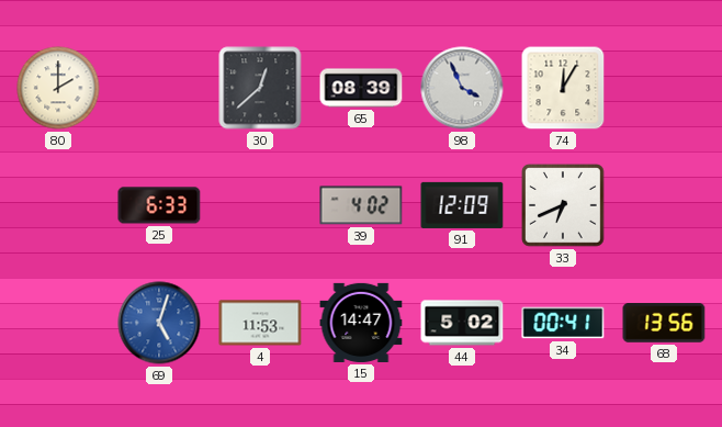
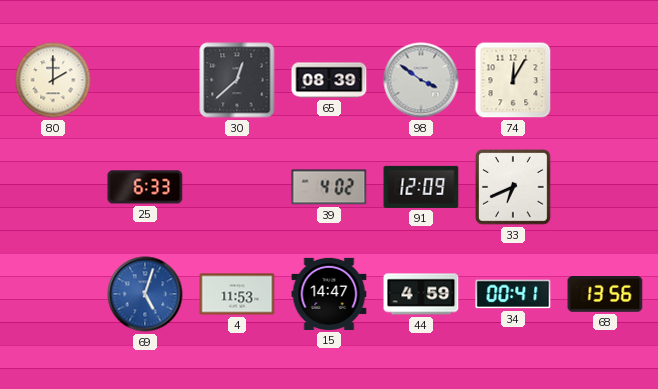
98: 3:56 -> 3:51
44: 5:02 -> 4:59
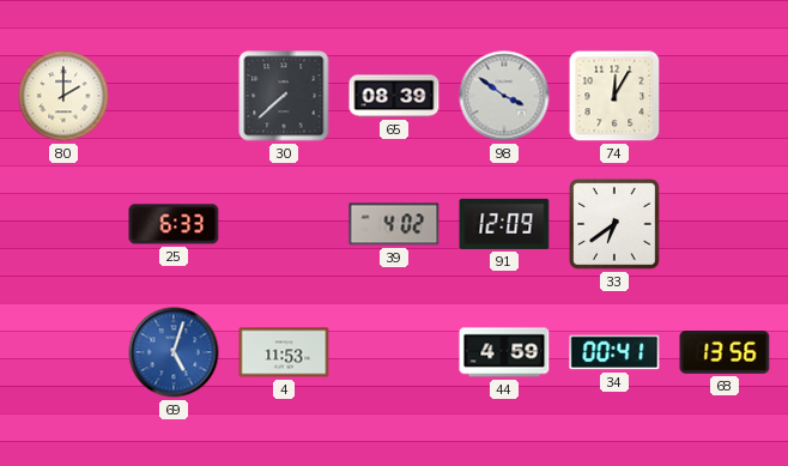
30: 12:38 -> 7:38
33: 6:41 -> 6:39
15: 14:47 -> none
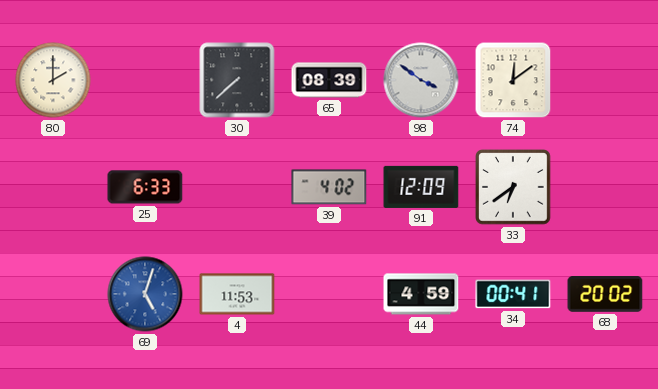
74: 12:05 -> 12:09
68: 13:56 -> 20:02
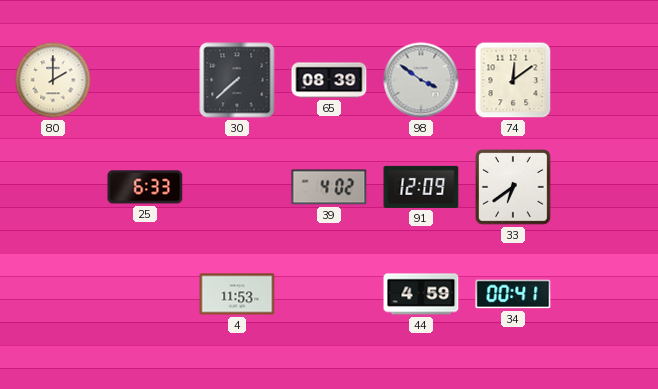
69: 5:03 -> none
68: 20:02 -> none
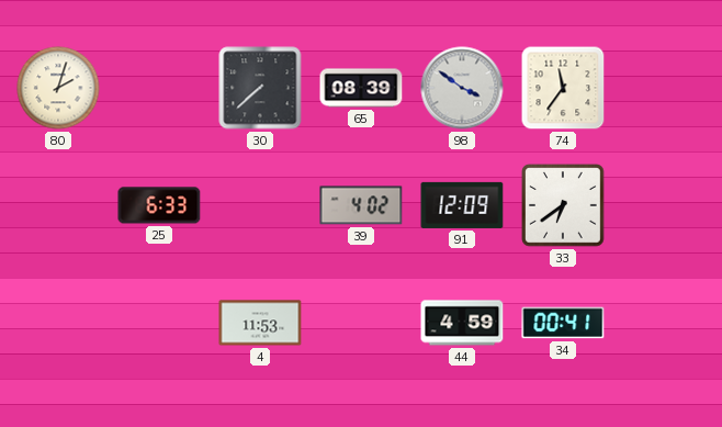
80: 2:00 -> 2:03
74: 12:09 -> 11:36
